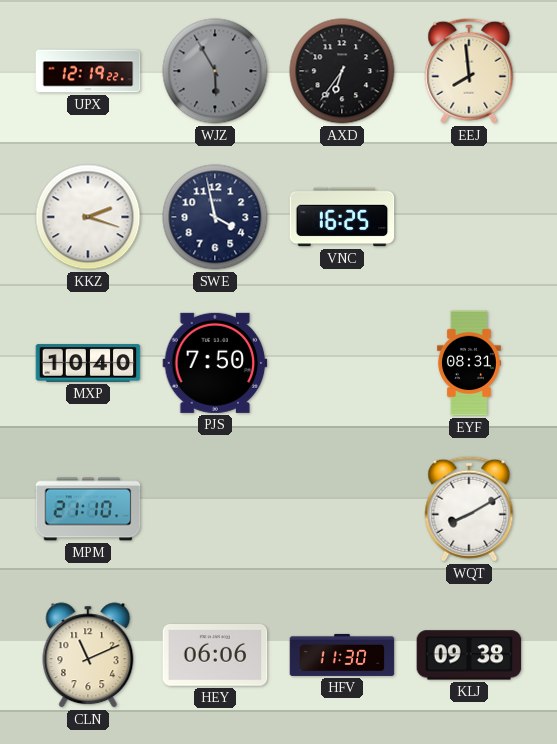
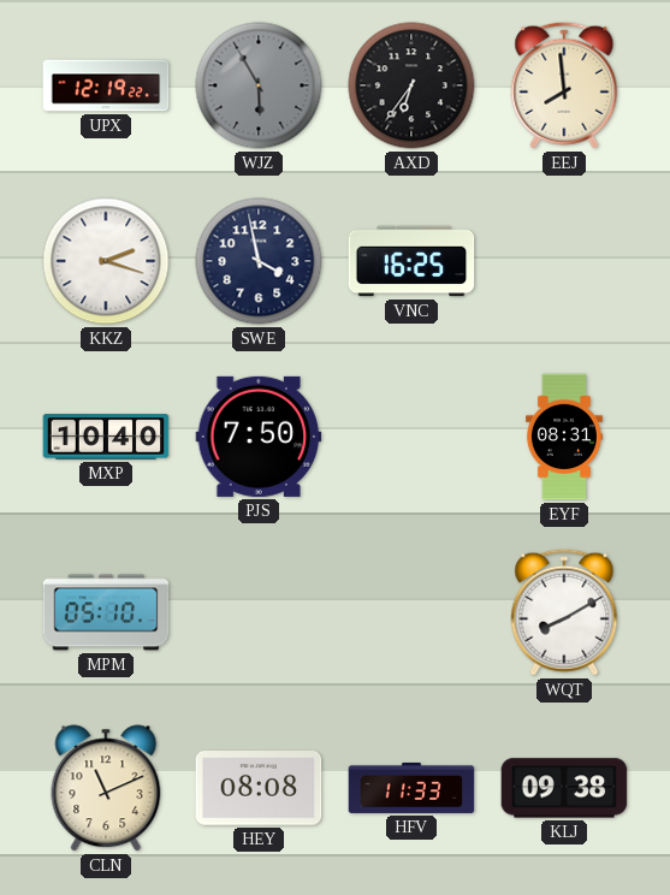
MPM: 21:10 -> 05:10
HEY: 06:06 -> 08:08
HFV: 11:30 -> 11:33
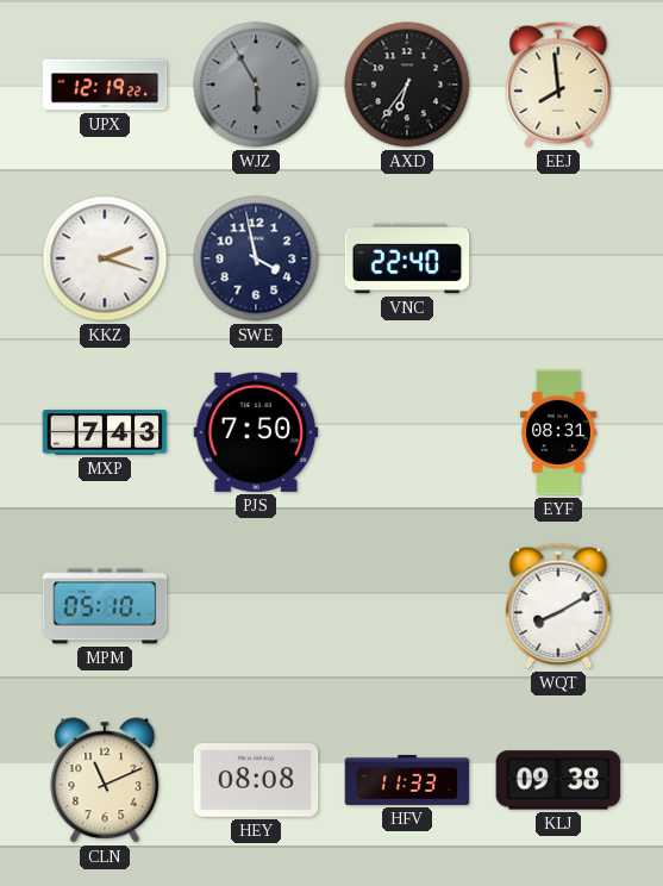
VNC: 16:25 -> 22:40
MXP: 10:40 -> 7:43
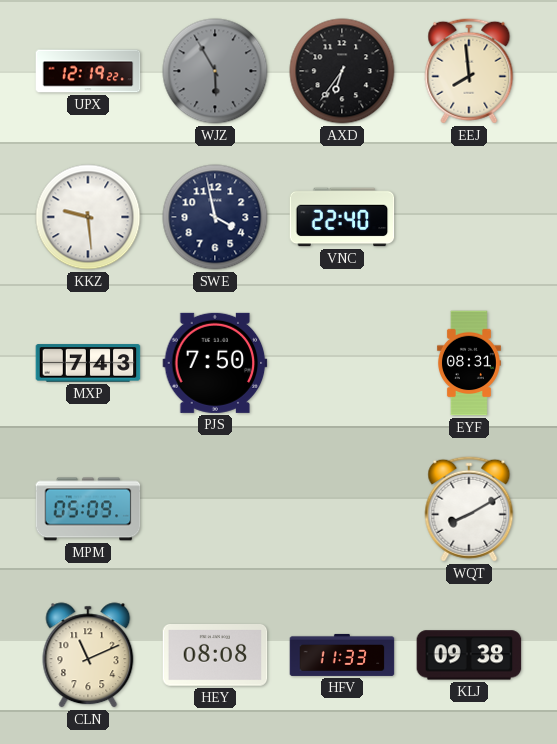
KKZ: 2:18 -> 9:29
MPM: 05:10 -> 05:09
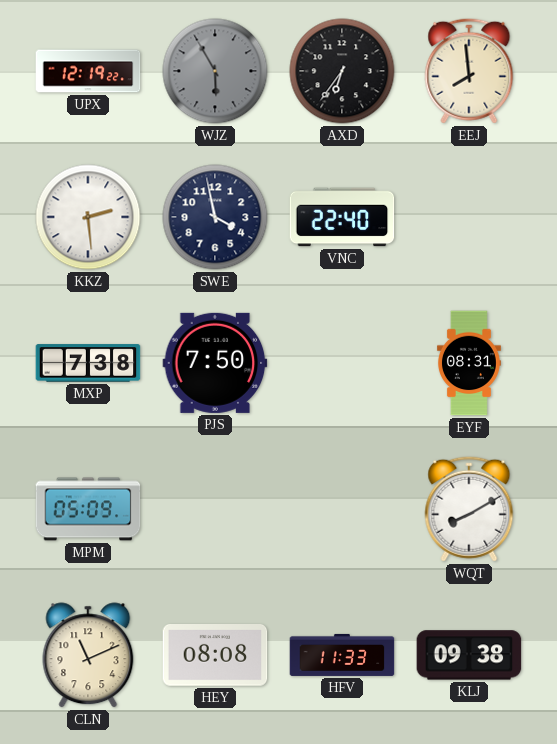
KKZ: 9:29 -> 2:29
MXP: 7:43 -> 7:38
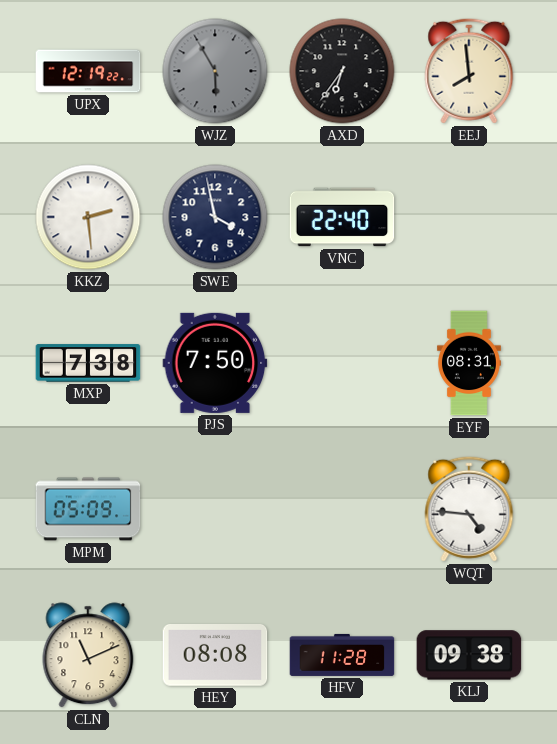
WQT: 8:10 -> 4:46
HFV: 11:33 -> 11:28
